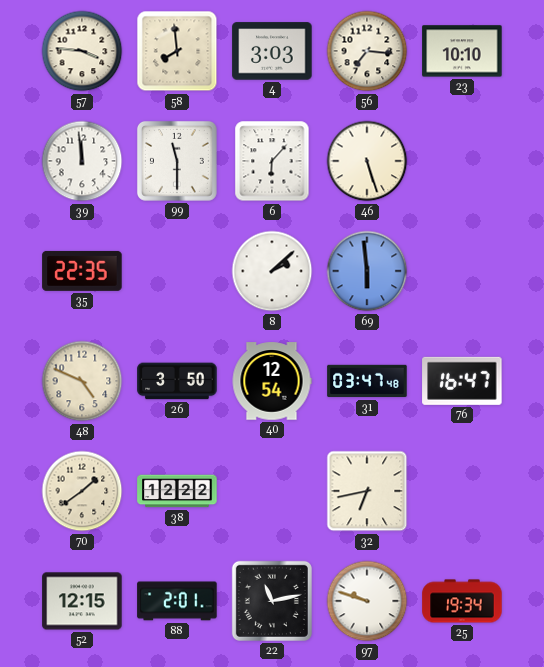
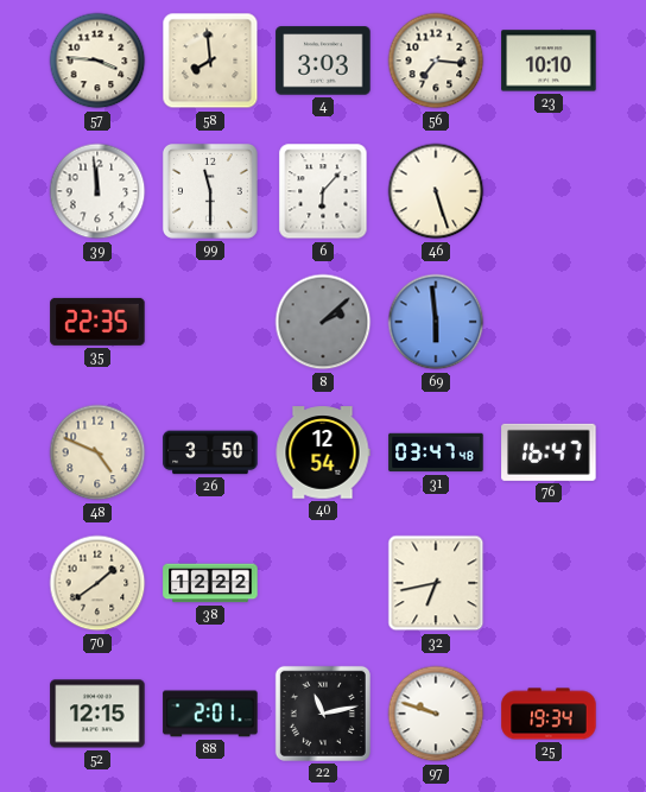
8 dial: white -> grey
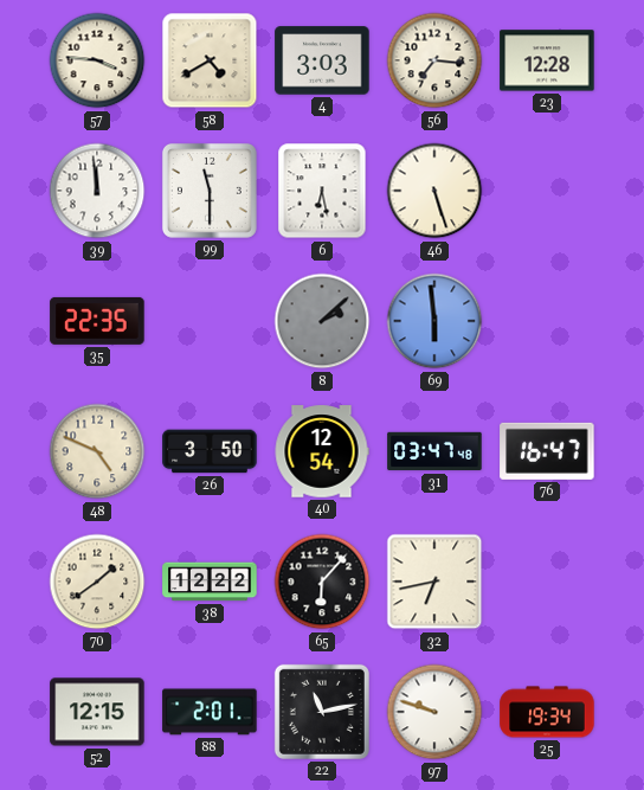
58: 7:59 -> 4:40
23: 10:10 -> 12:28
6: 6:07 -> 6:28
65: none -> 6:07
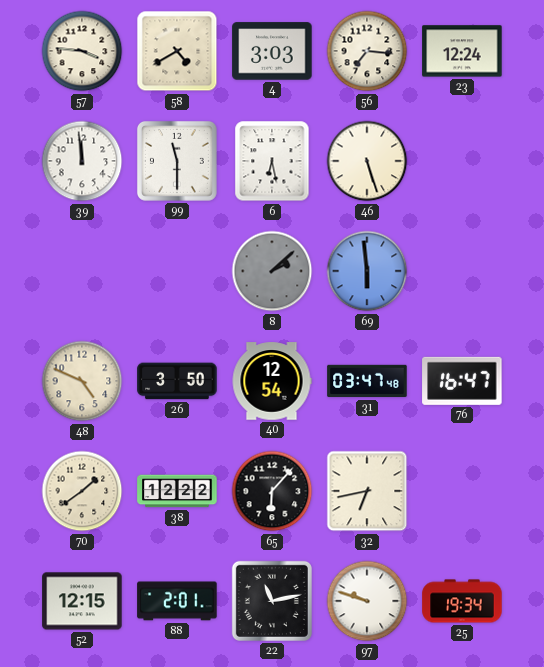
23: 12:28 -> 12:24
35: 22:35 -> none
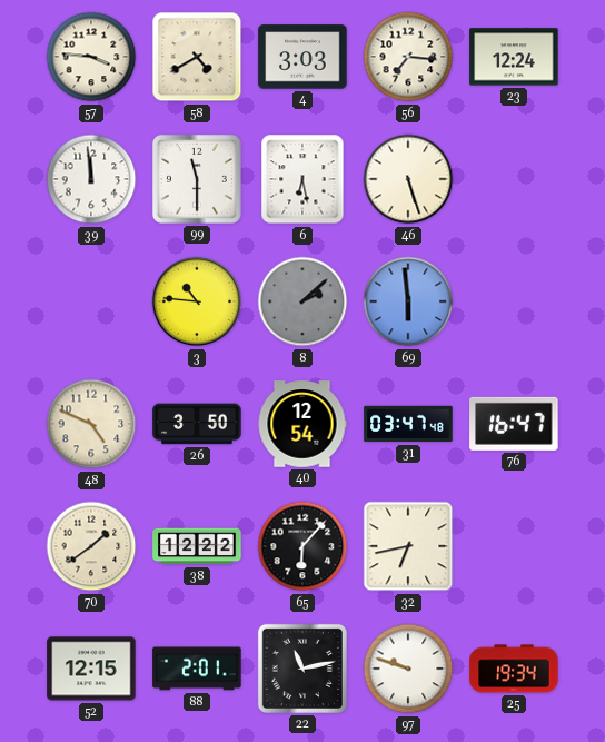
3: none -> 10:46
